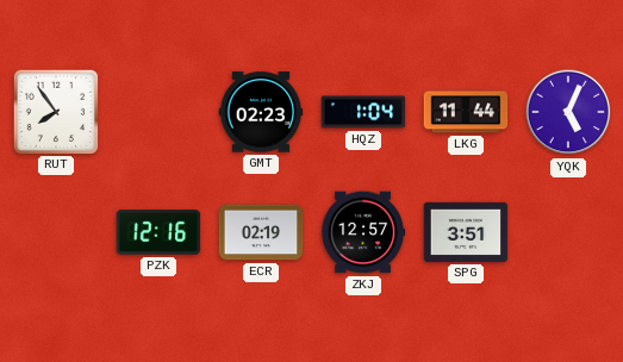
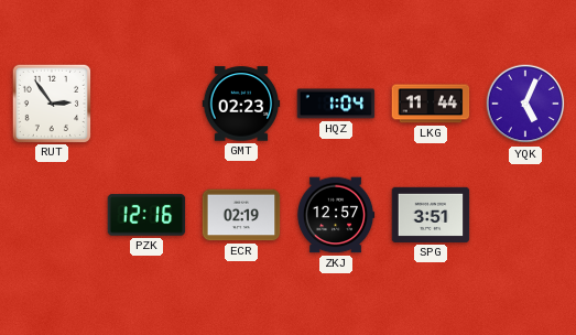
RUT: 7:54 -> 2:54
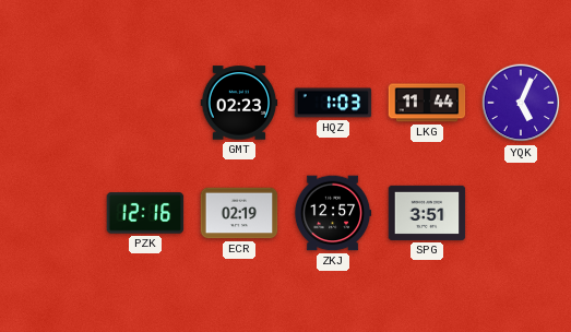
RUT: 2:54 -> none
HQZ: 1:04 -> 1:03
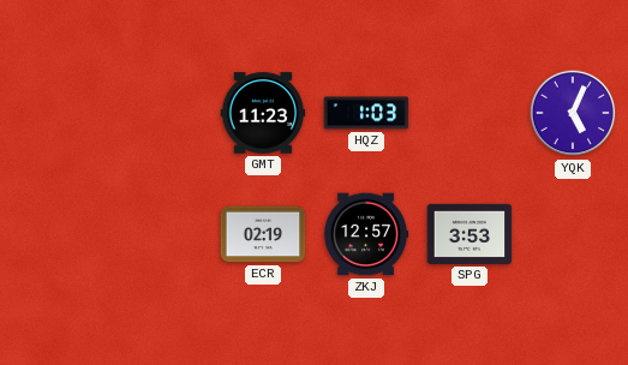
GMT: 02:23 -> 11:23
LKG: 11:44 -> none
PZK: 12:16 -> none
SPG: 3:51 -> 3:53
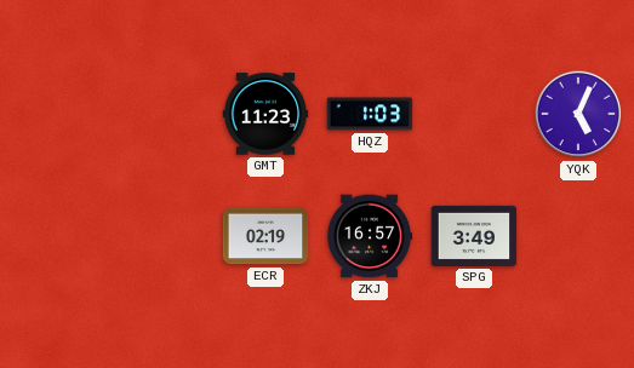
ZKJ: 12:57 -> 16:57
SPG: 3:53 -> 3:49
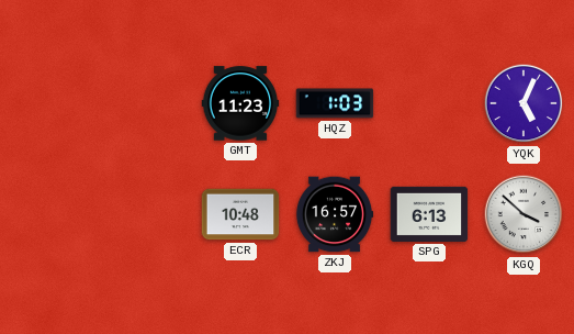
ECR: 02:19 -> 10:48
SPG: 3:49 -> 6:13
KGQ: none -> 3:52
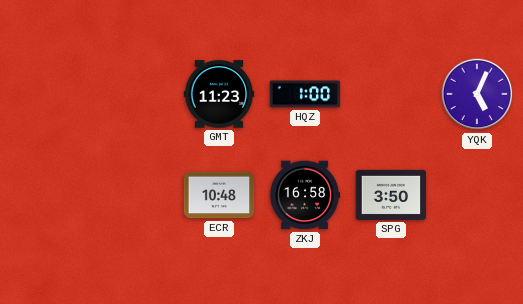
HQZ: 1:03 -> 1:00
ZKJ: 16:57 -> 16:58
SPG: 6:13 -> 3:50
KGQ: 3:52 -> none
